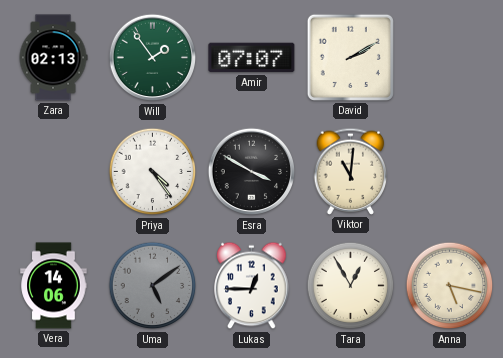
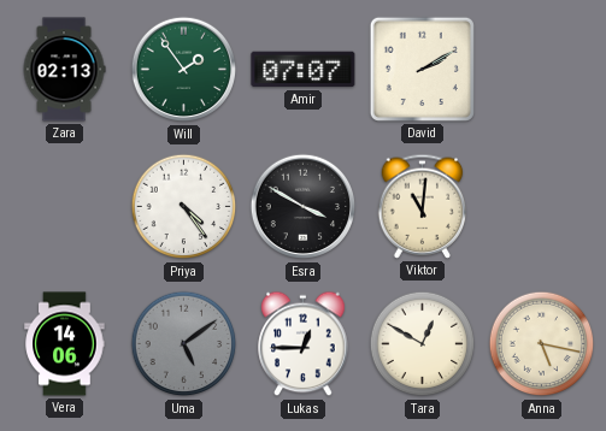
Tara: 12:55 -> 12:50
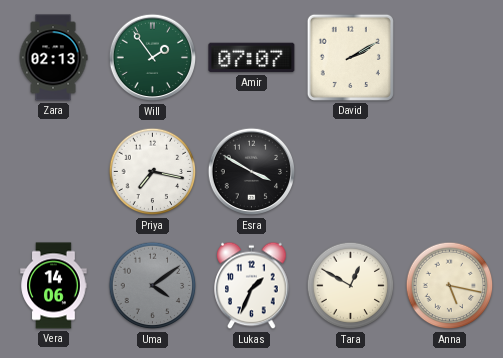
Priya: 4:24 -> 7:17
Viktor: 11:01 -> none
Uma: 5:09 -> 4:09
Lukas: 12:45 -> 1:34
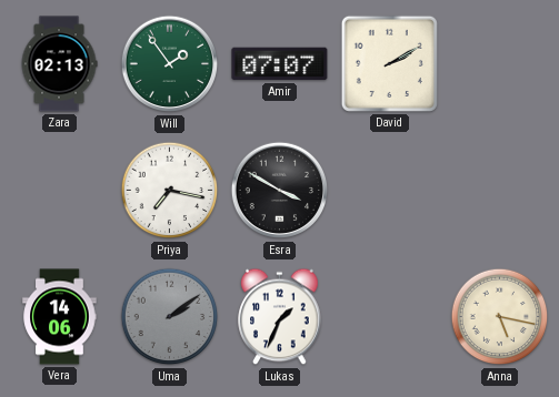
Uma: 4:09 -> 2:09
Tara: 12:50 -> none
